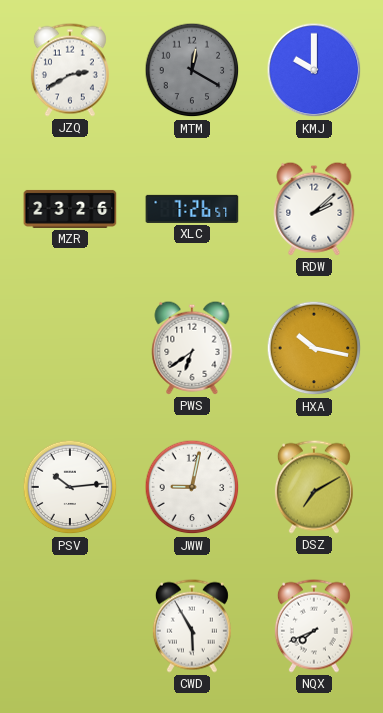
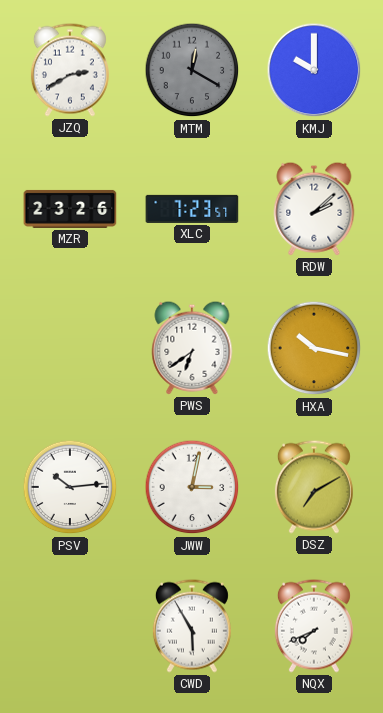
XLC: 7:26 -> 7:23
JWW: 9:02 -> 3:02
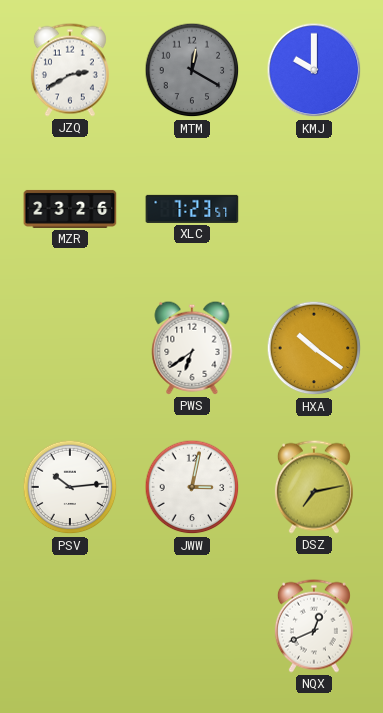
RDW: 2:08 -> none
HXA: 10:17 -> 10:21
DSZ: 7:10 -> 7:13
CWD: 5:55 -> none
NQX: 7:41 -> 12:41
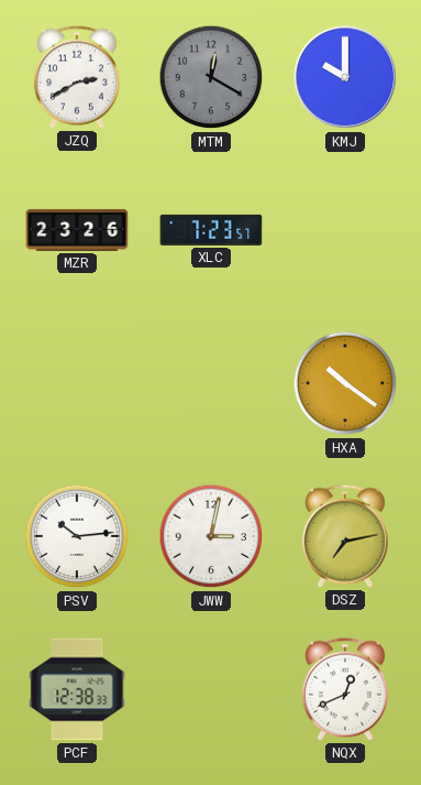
PWS: 6:39 -> none
PCF: none -> 12:38
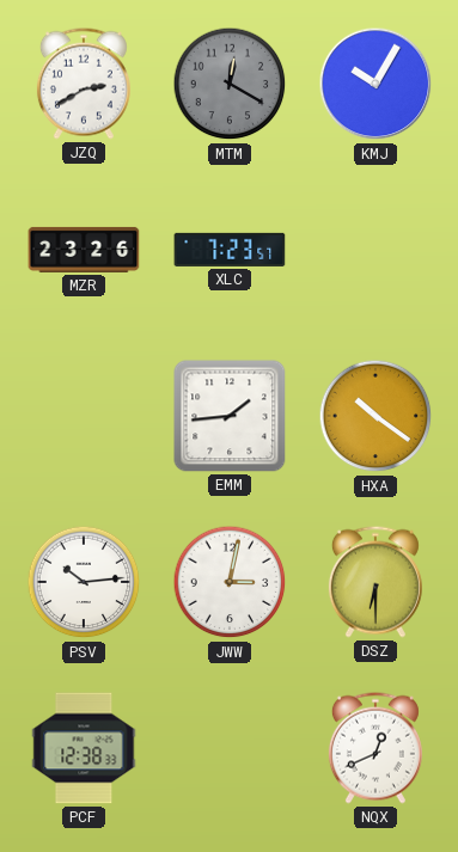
KMJ: 10:00 -> 10:05
EMM: none -> 1:44
DSZ: 7:13 -> 6:30
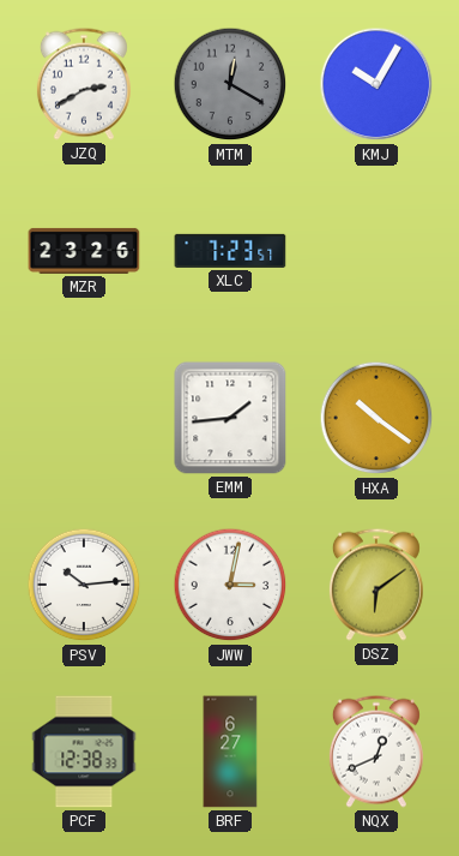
DSZ: 6:30 -> 6:09
BRF: none -> 6:27
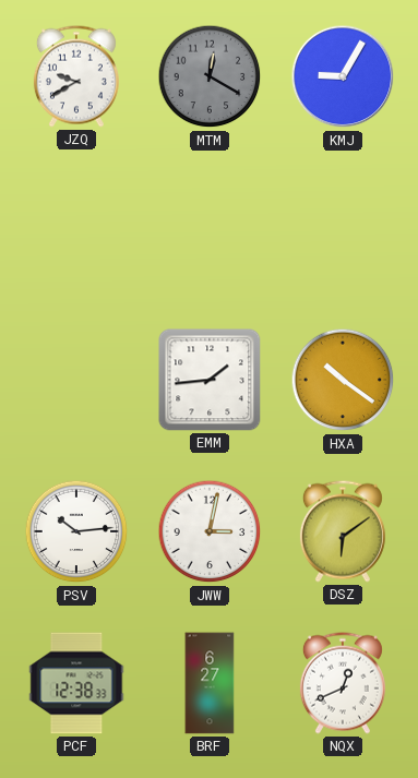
JZQ: 2:40 -> 9:40
KMJ: 10:05 -> 9:05
MZR: 23:26 -> none
XLC: 7:23 -> none
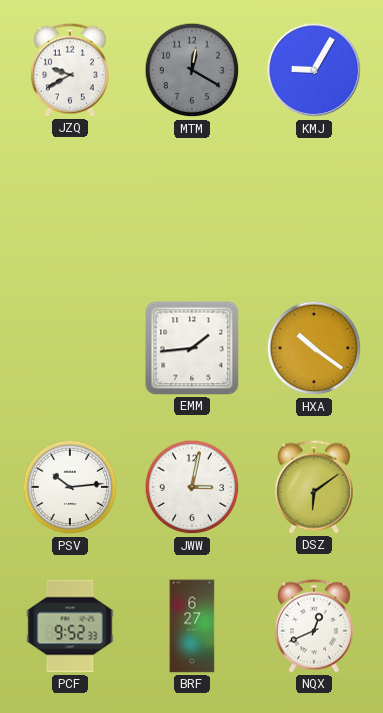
PCF: 12:38 -> 9:52
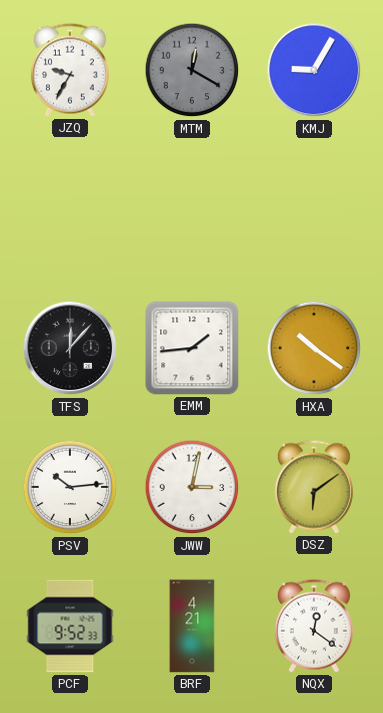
JZQ: 9:40 -> 9:35
TFS: none -> 12:07
BRF: 6:27 -> 4:21
NQX: 12:41 -> 12:21
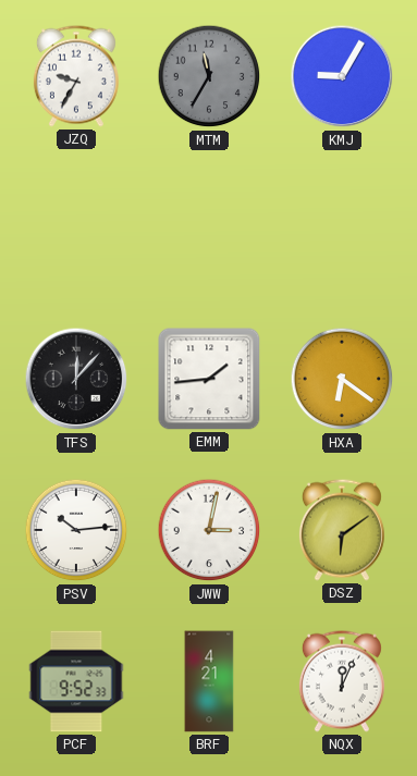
MTM: 12:20 -> 11:35
HXA: 10:21 -> 6:21
NQX: 12:21 -> 12:04
